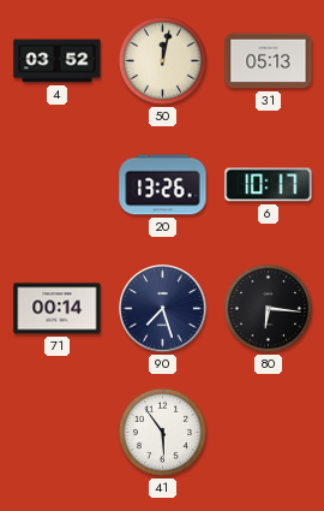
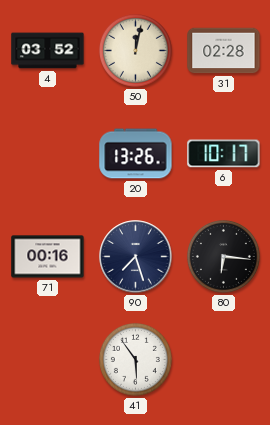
31: 05:13 -> 02:28
71: 00:14 -> 00:16
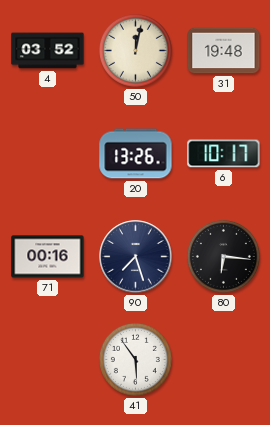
31: 02:28 -> 19:48
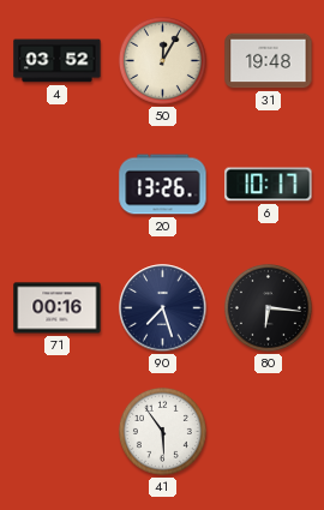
50: 12:02 -> 12:05
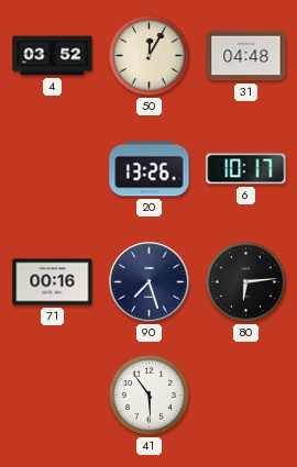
31: 19:48 -> 04:48
80: 6:16 -> 6:14
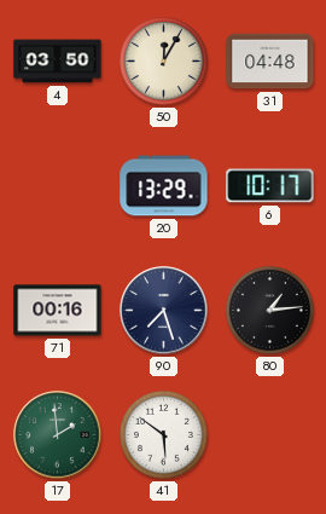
4: 03:52 -> 03:50
20: 13:26 -> 13:29
80: 6:14 -> 1:14
17: none -> 1:59
41: 5:54 -> 5:51
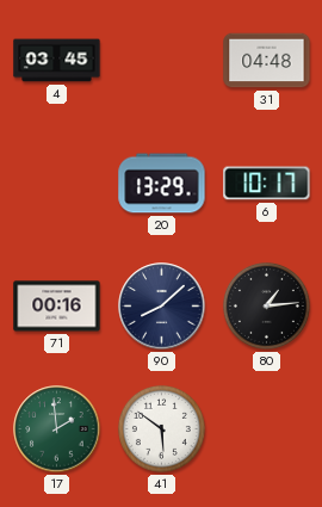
4: 03:50 -> 03:45
50: 12:05 -> none
90: 7:27 -> 8:08
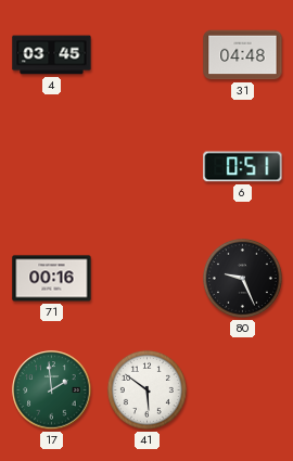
20: 13:29 -> none
6: 10:17 -> 0:51
90: 8:08 -> none
80: 1:14 -> 9:26
